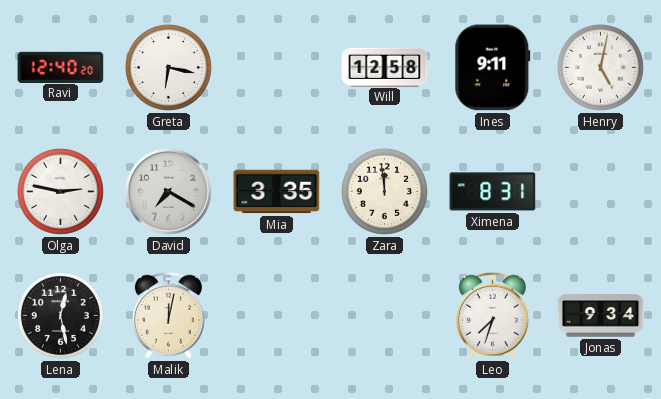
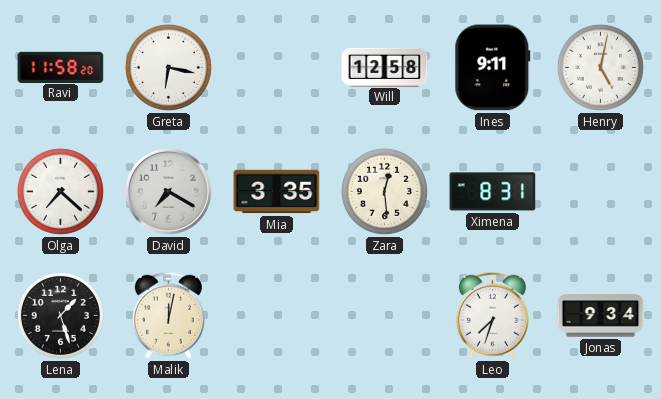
Ravi: 12:40 -> 11:58
Olga: 2:47 -> 7:22
Zara: 11:59 -> 12:29
Lena: 12:28 -> 1:27
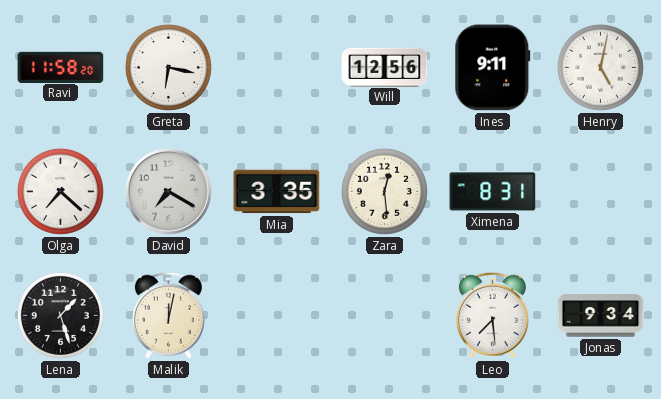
Will: 12:58 -> 12:56
Leo: 7:33 -> 7:29
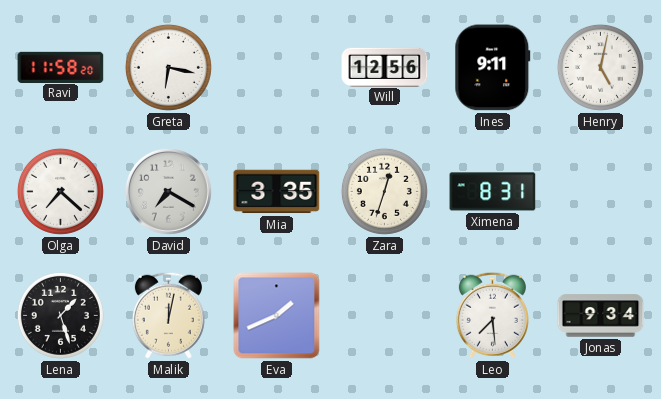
Zara: 12:29 -> 12:33
Eva: none -> 1:41
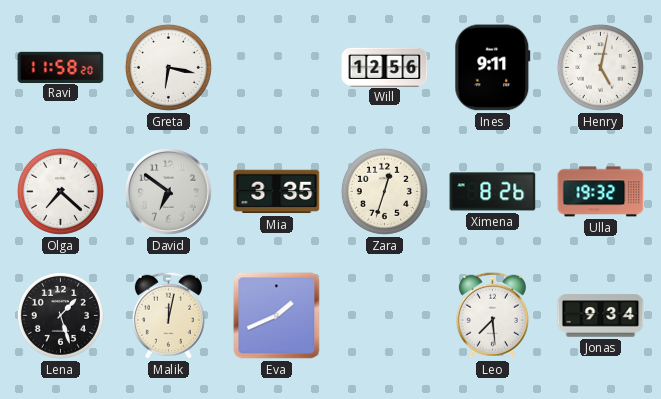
David: 7:20 -> 6:51
Ximena: 8:31 -> 8:26
Ulla: none -> 19:32
